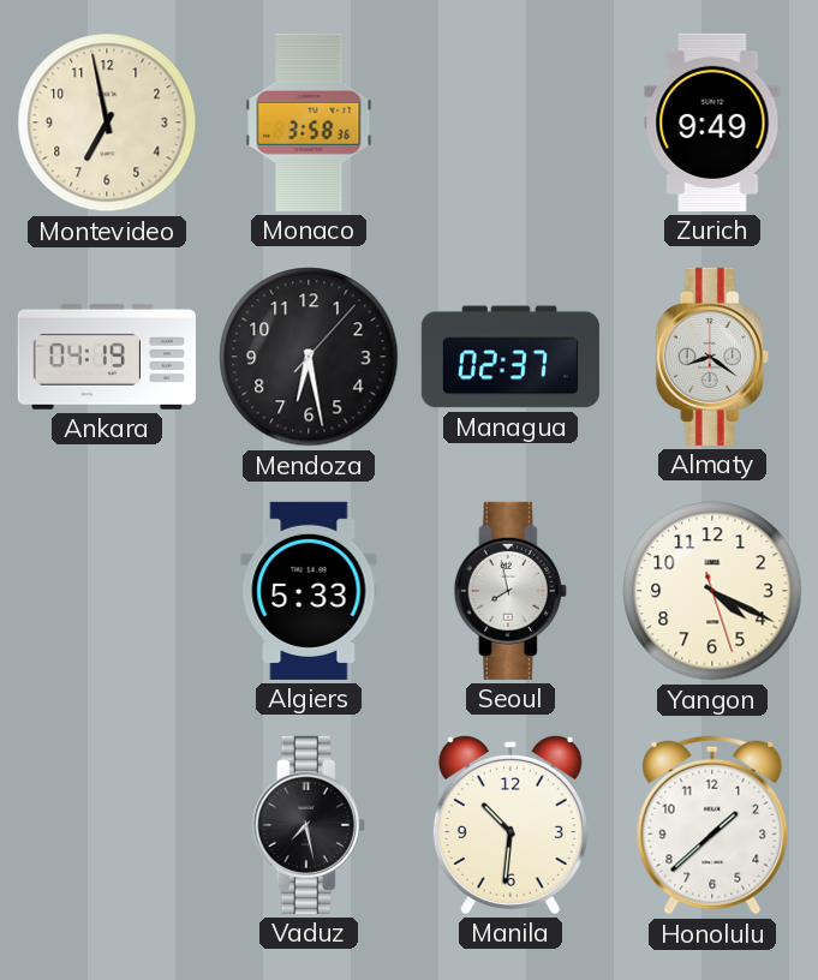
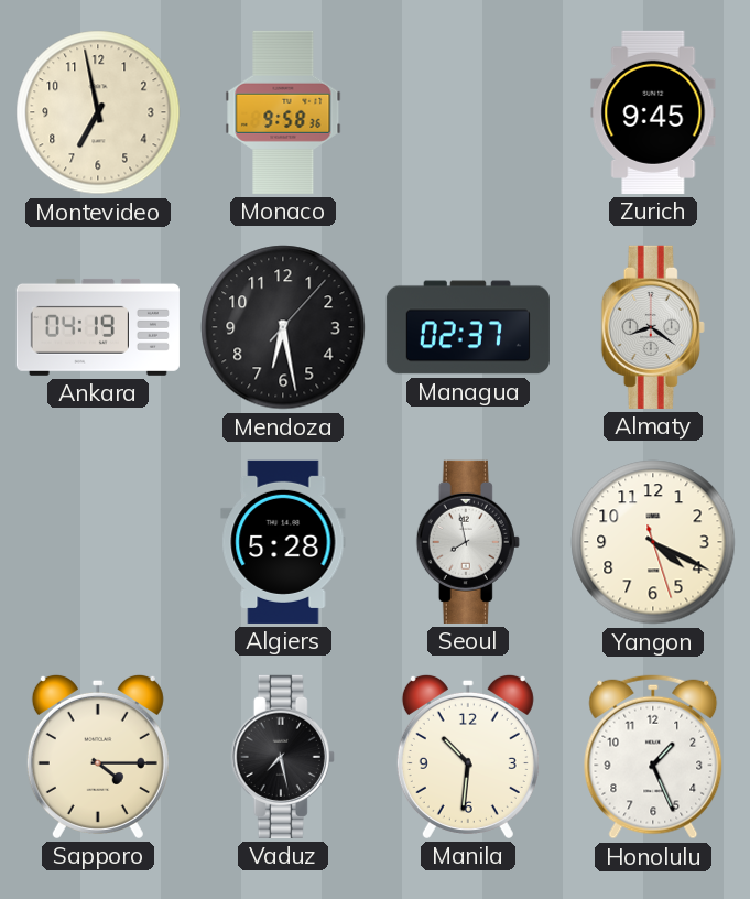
Monaco: 3:58 -> 9:58
Zurich: 9:49 -> 9:45
Algiers: 5:33 -> 5:28
Sapporo: none -> 4:15
Honolulu: 1:38 -> 1:26
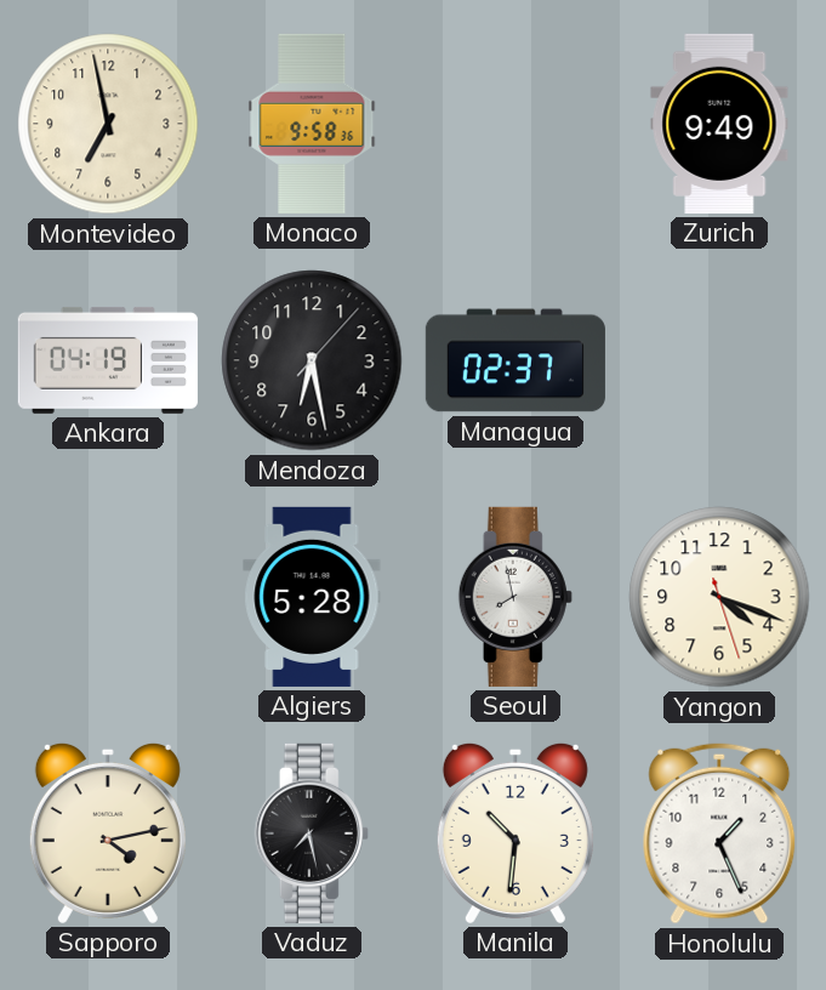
Zurich: 9:45 -> 9:49
Almaty: 8:21 -> none
Yangon: 4:19 -> 4:18
Sapporo: 4:15 -> 4:13
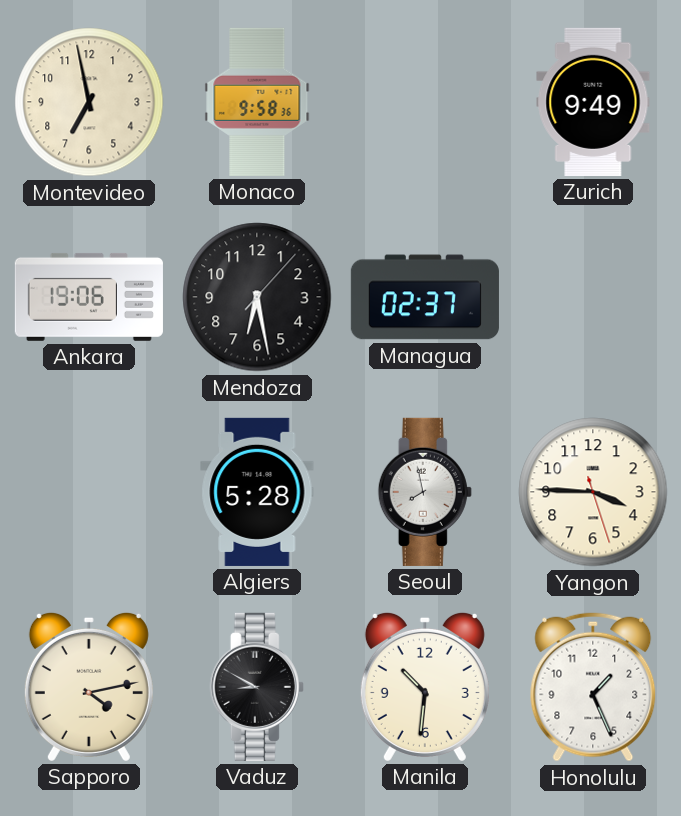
Ankara: 04:19 -> 19:06
Yangon: 4:18 -> 3:45
Vaduz: 7:28 -> 8:50
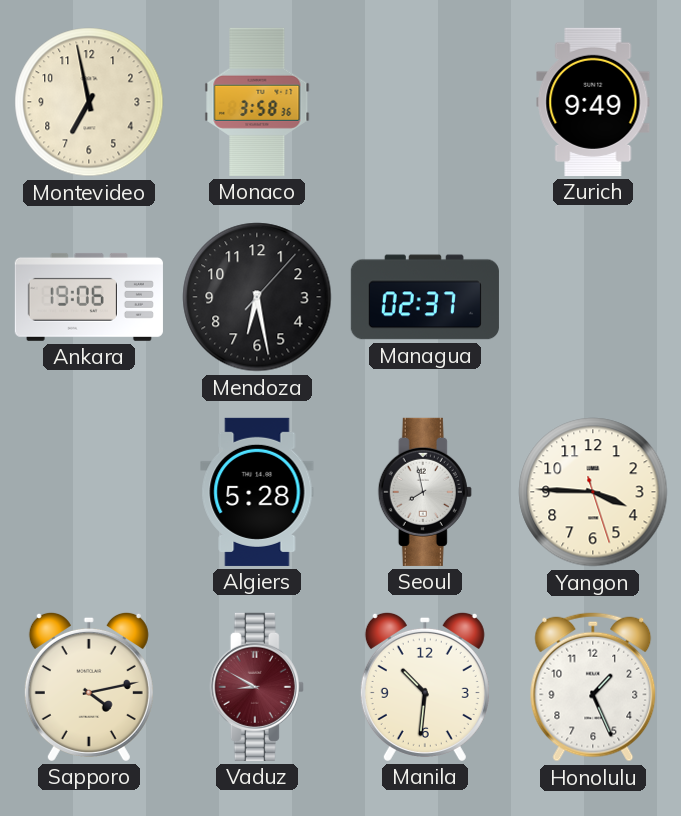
Monaco: 9:58 -> 3:58
Vaduz dial: black -> burgundy
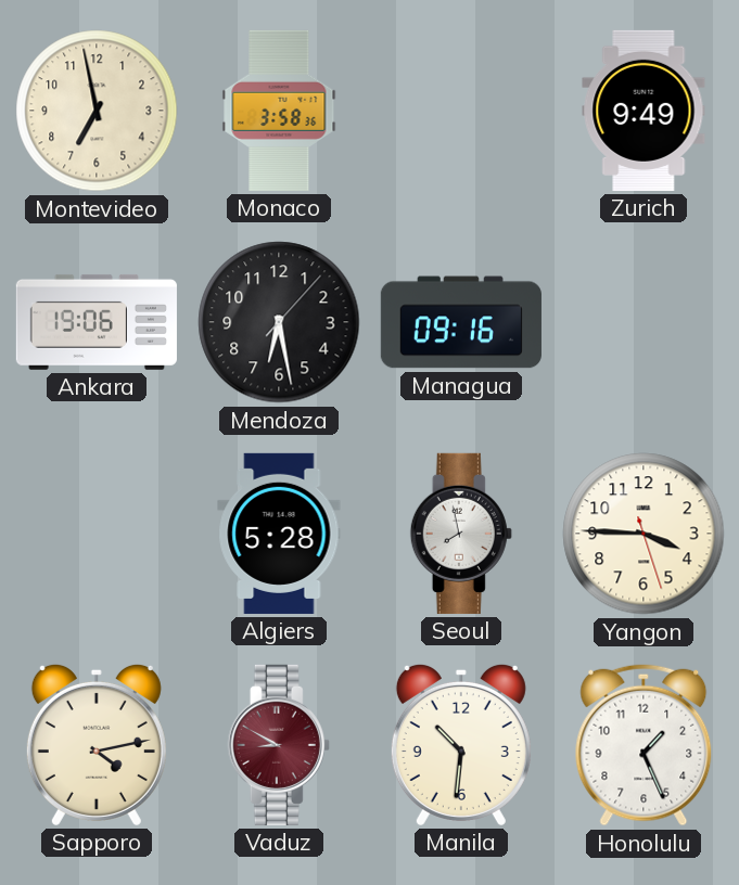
Managua: 02:37 -> 09:16
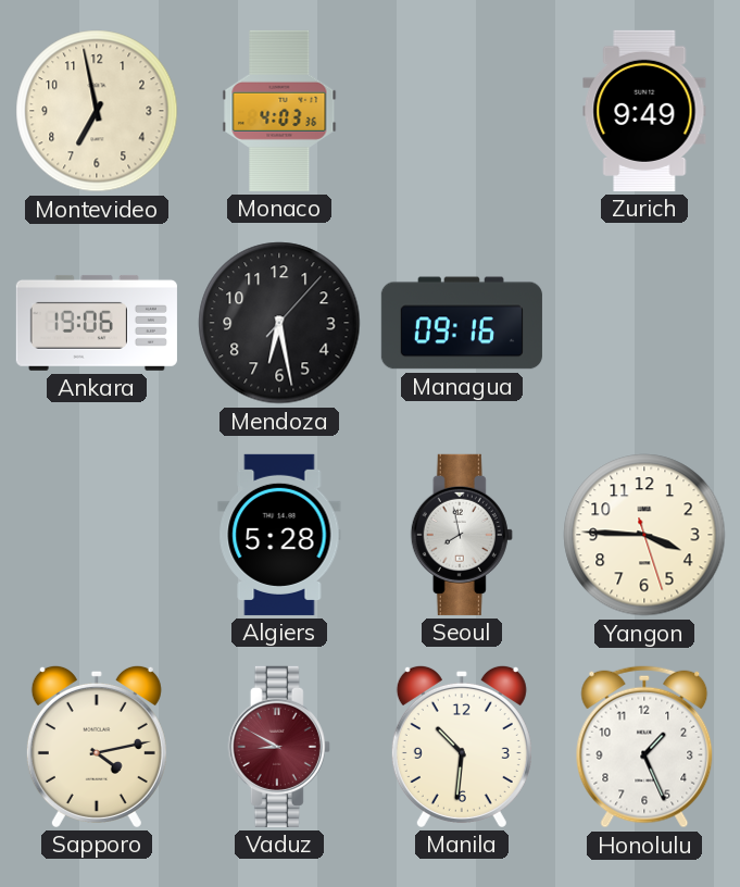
Monaco: 3:58 -> 4:03
